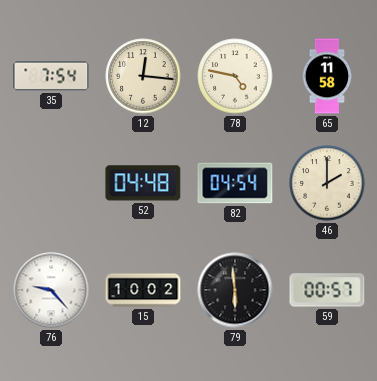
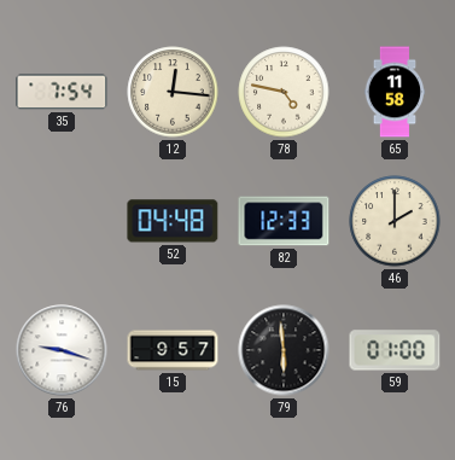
82: 04:54 -> 12:33
76: 9:23 -> 9:18
15: 10:02 -> 9:57
59: 00:57 -> 01:00
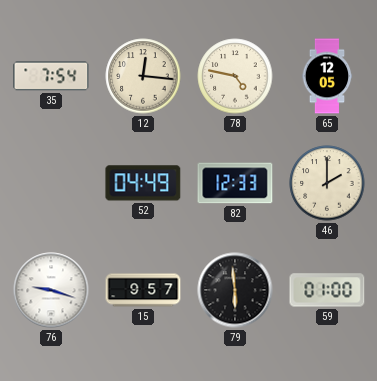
65: 11:58 -> 12:05
52: 04:48 -> 04:49
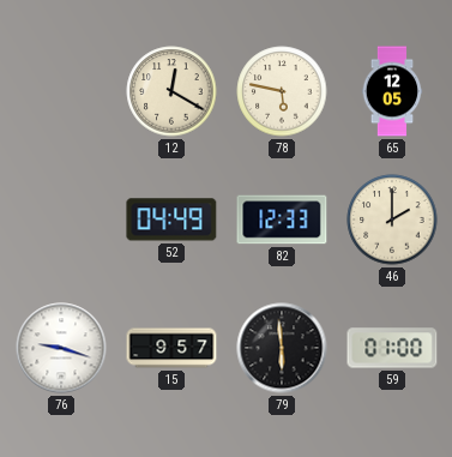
35: 7:54 -> none
12: 12:16 -> 12:20
78: 4:47 -> 5:47
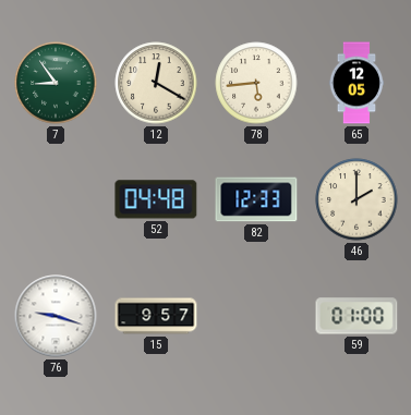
7: none -> 8:54
78: 5:47 -> 5:44
52: 04:49 -> 04:48
79: 5:59 -> none
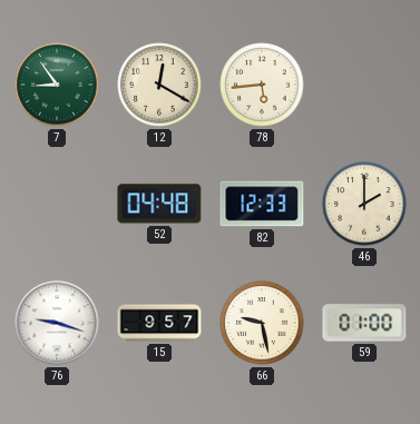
65: 12:05 -> none
66: none -> 9:28
